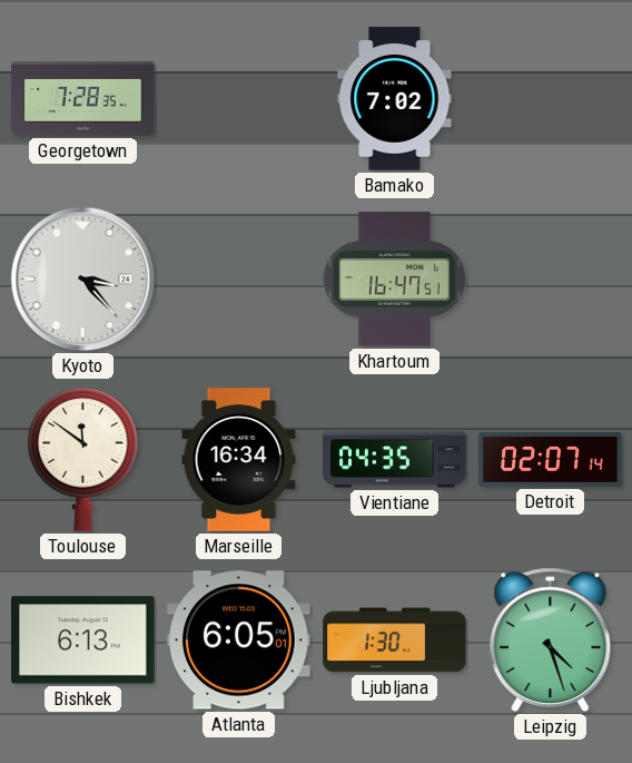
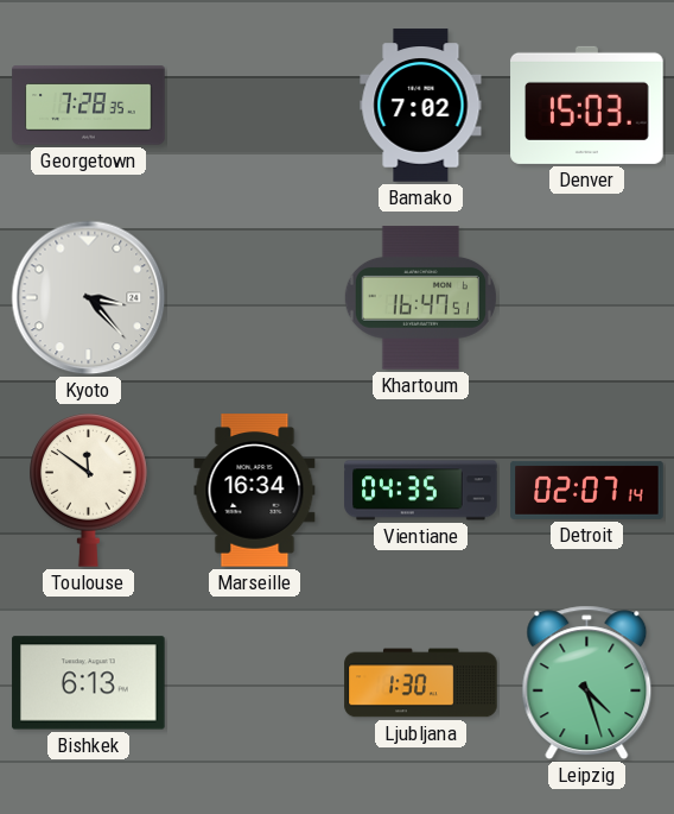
Denver: none -> 15:03
Atlanta: 6:05 -> none
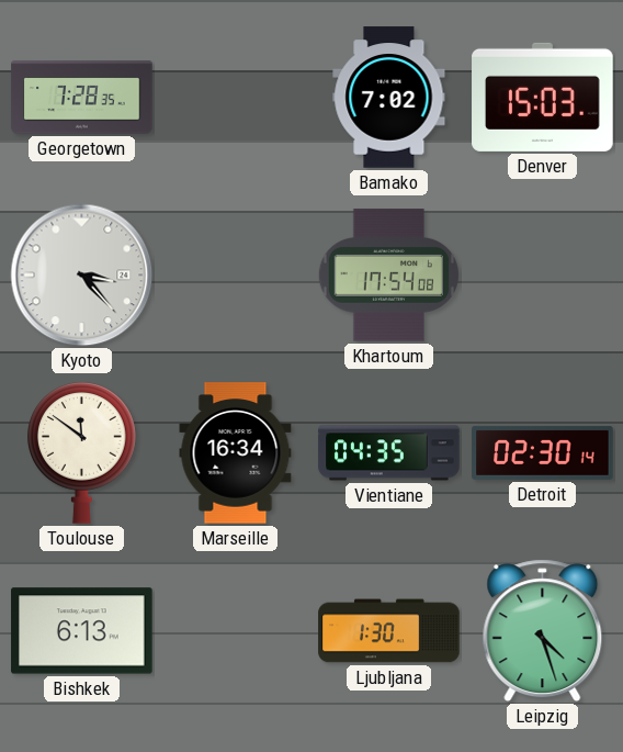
Khartoum: 16:47 -> 17:54
Detroit: 02:07 -> 02:30
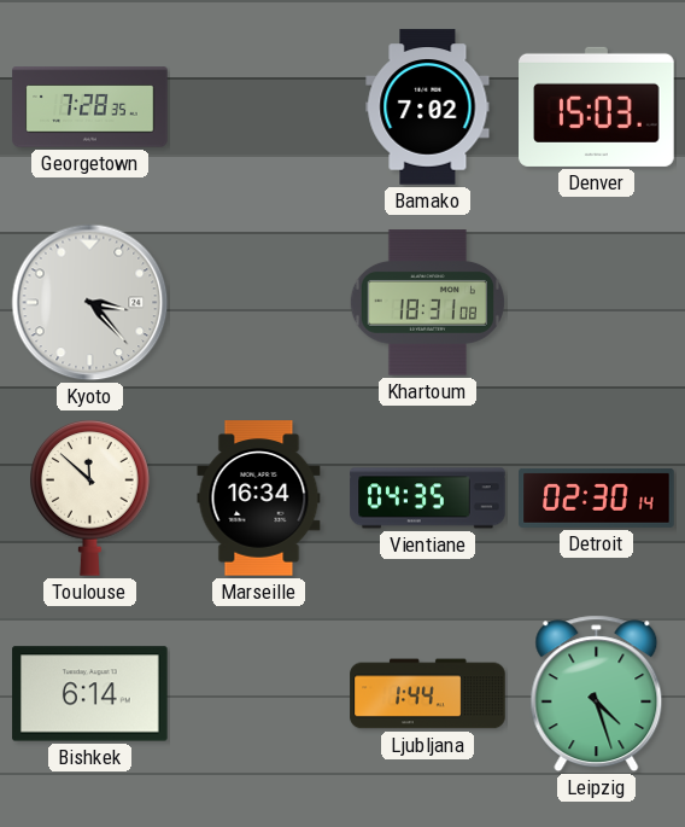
Khartoum: 17:54 -> 18:31
Toulouse: 11:51 -> 11:52
Bishkek: 6:13 -> 6:14
Ljubljana: 1:30 -> 1:44
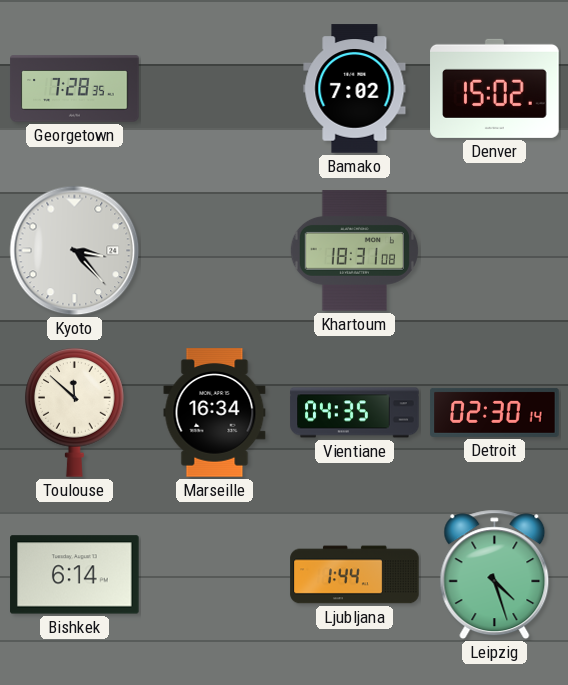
Denver: 15:03 -> 15:02
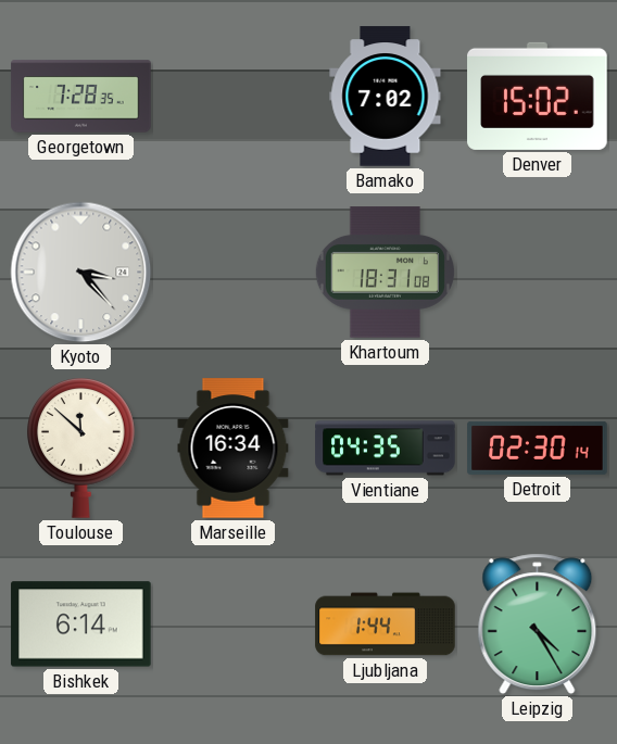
Leipzig: 4:27 -> 4:25
